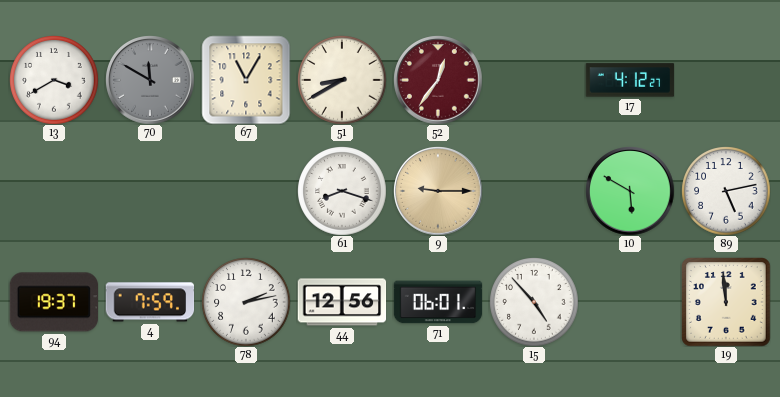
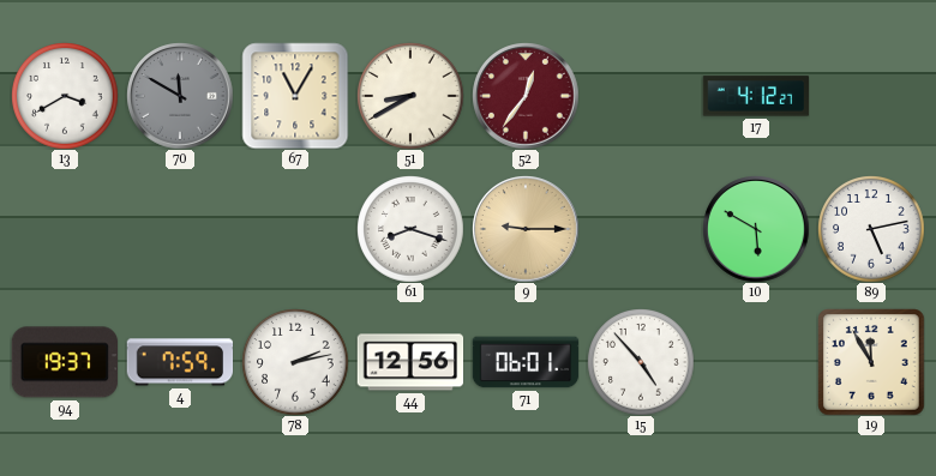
19: 11:59 -> 11:55
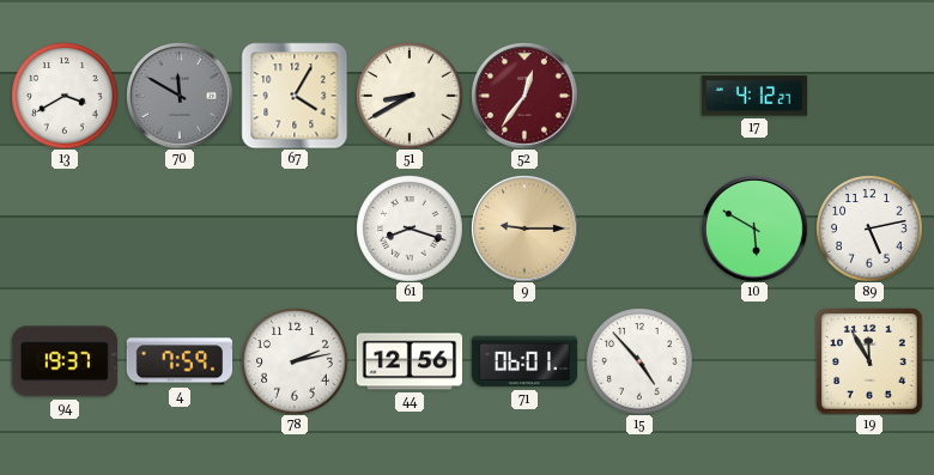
67: 11:05 -> 4:05
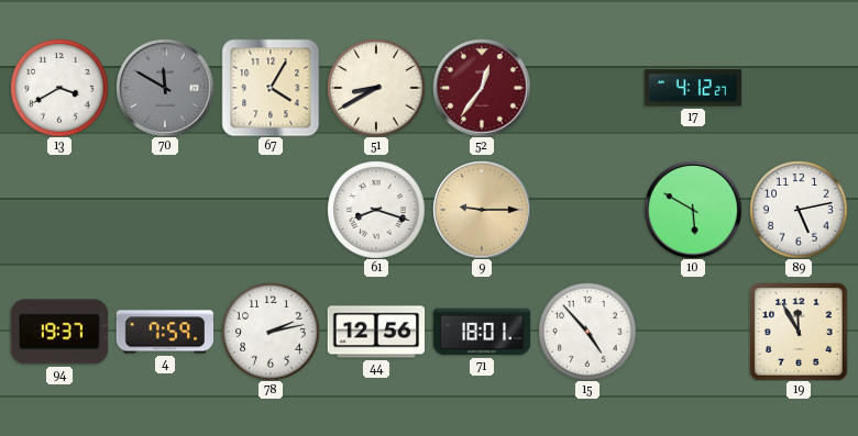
71: 06:01 -> 18:01
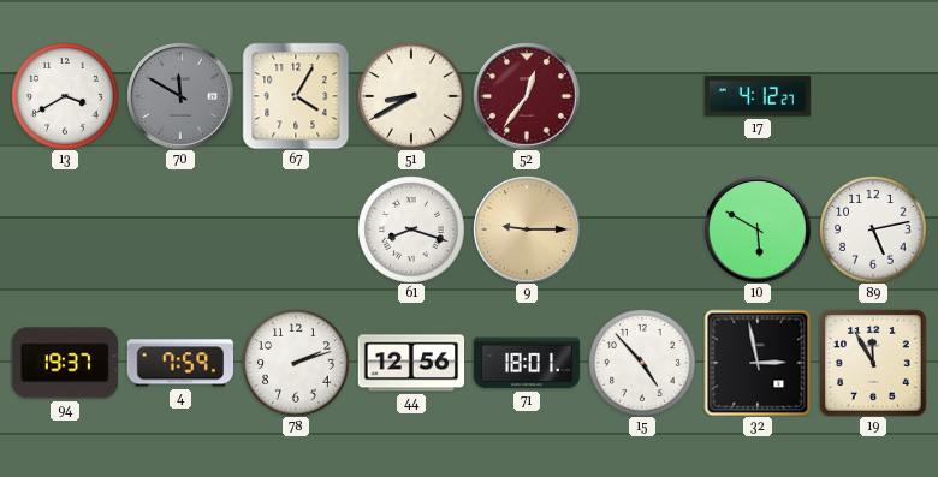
78: 2:13 -> 2:12
32: none -> 2:58
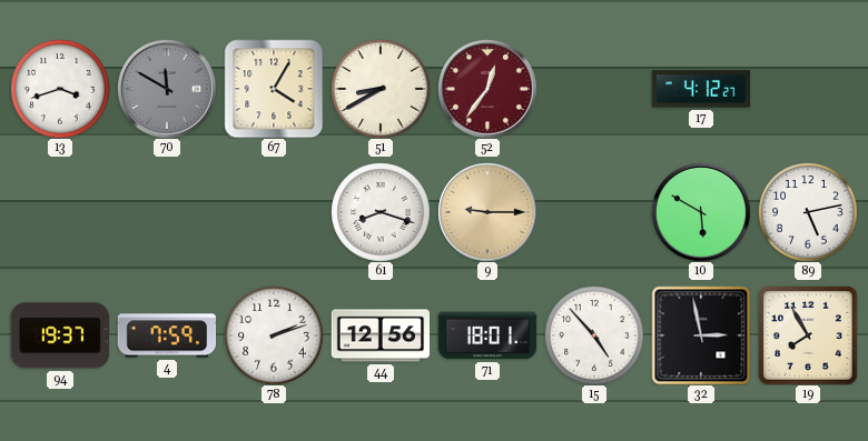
13: 3:40 -> 3:42
19: 11:55 -> 7:55
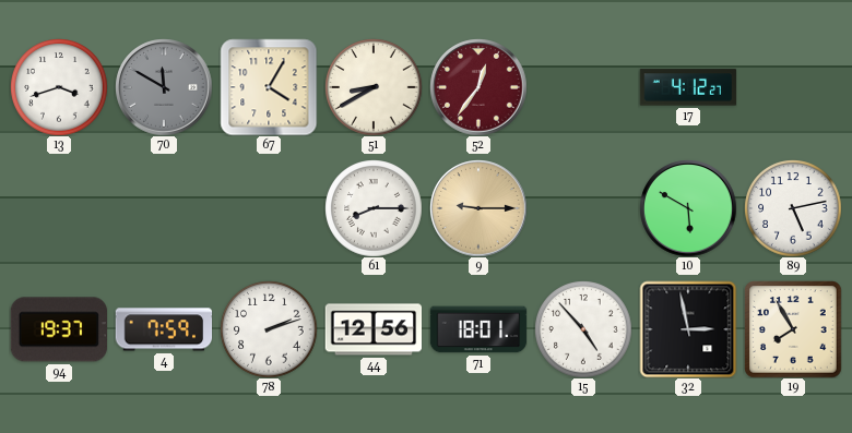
61: 8:18 -> 8:15
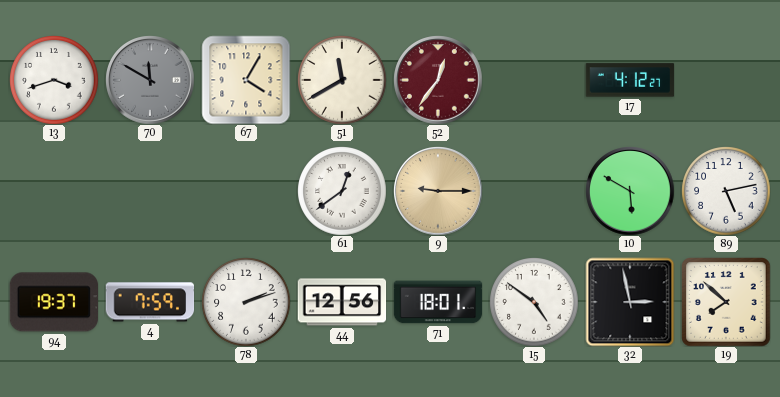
51: 8:40 -> 11:40
61: 8:15 -> 12:39
15: 4:53 -> 4:51
19: 7:55 -> 7:52
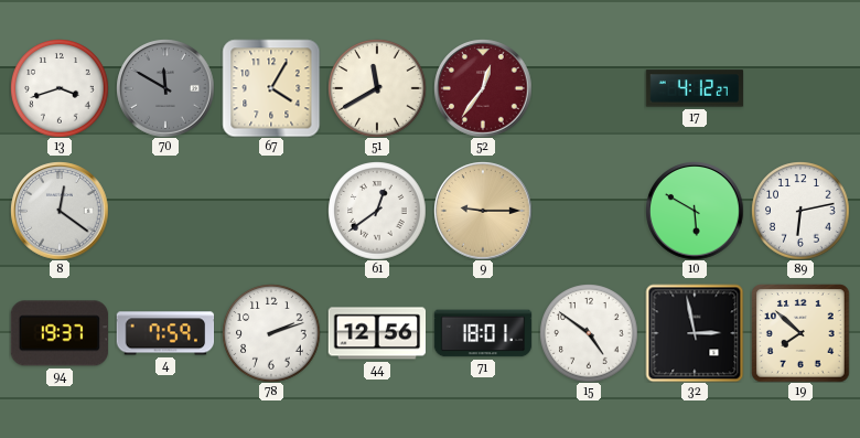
8: none -> 12:21
89: 5:13 -> 6:13
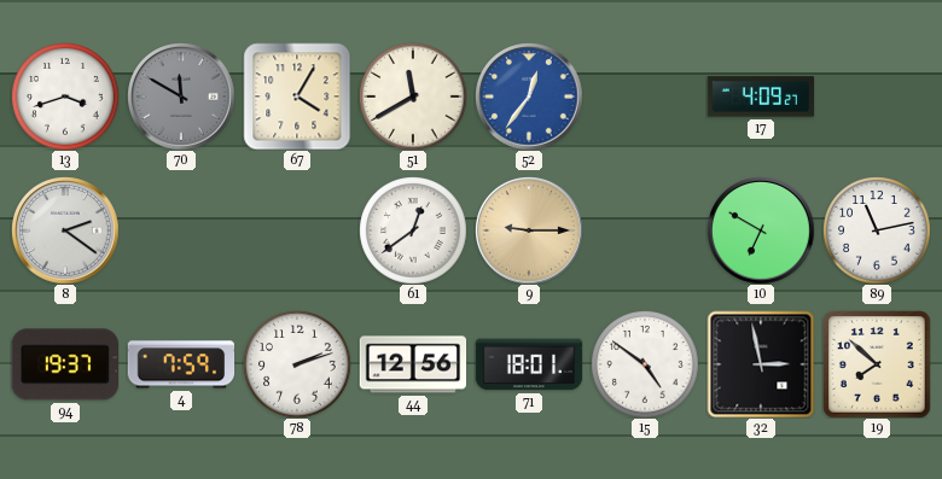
52 dial: burgundy -> blue
17: 4:12 -> 4:09
8: 12:21 -> 2:21
10: 5:50 -> 6:50
89: 6:13 -> 11:13
